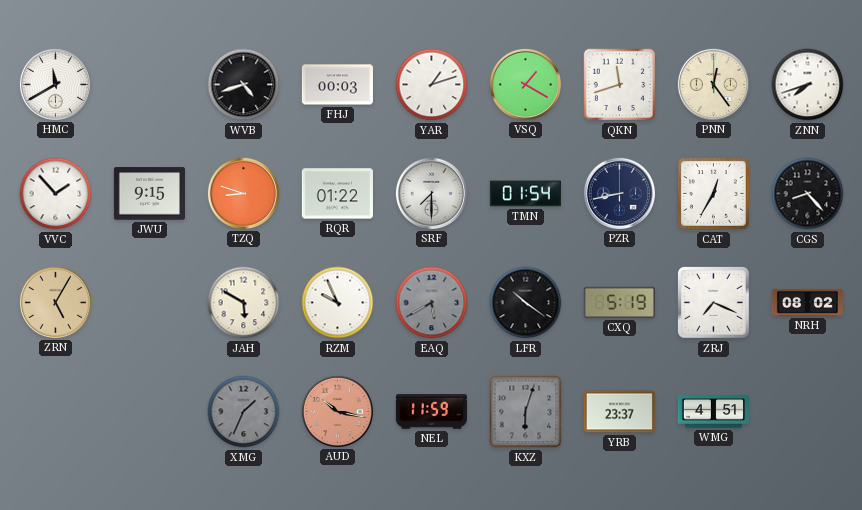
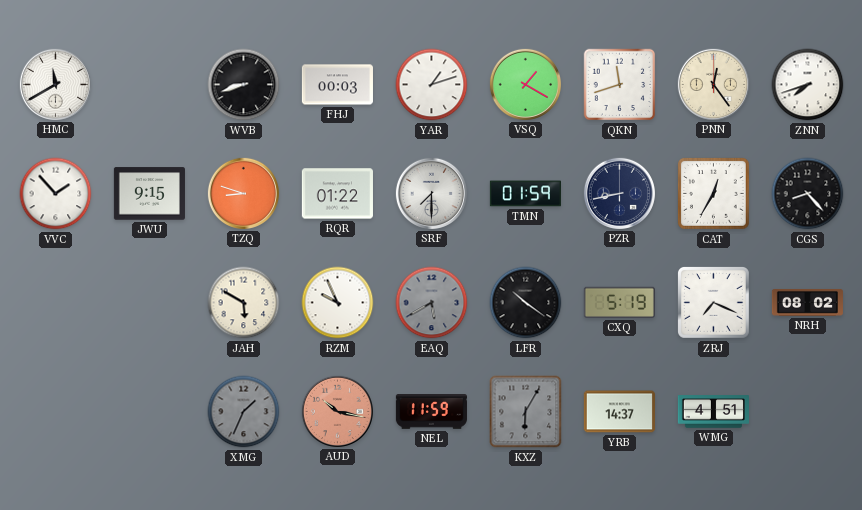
WVB: 4:42 -> 8:42
TMN: 01:54 -> 01:59
ZRN: 5:05 -> none
KXZ: 6:03 -> 6:05
YRB: 23:37 -> 14:37
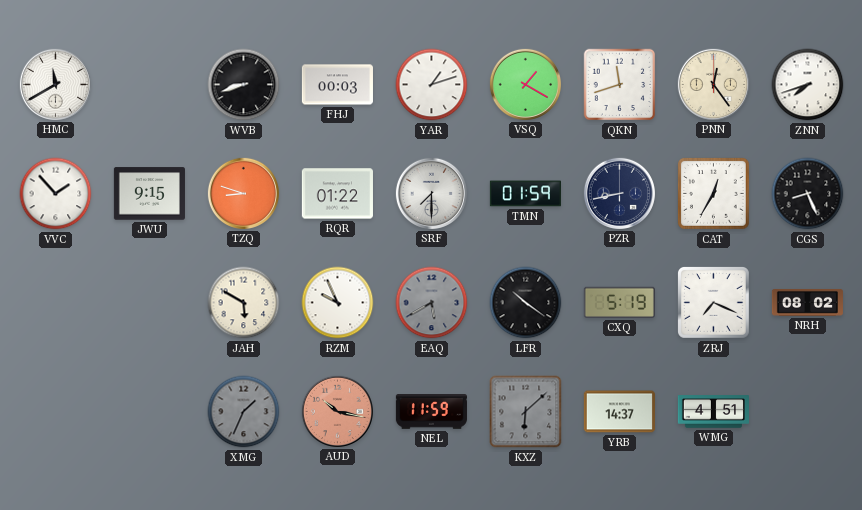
CGS: 8:23 -> 8:26
KXZ: 6:05 -> 6:08
